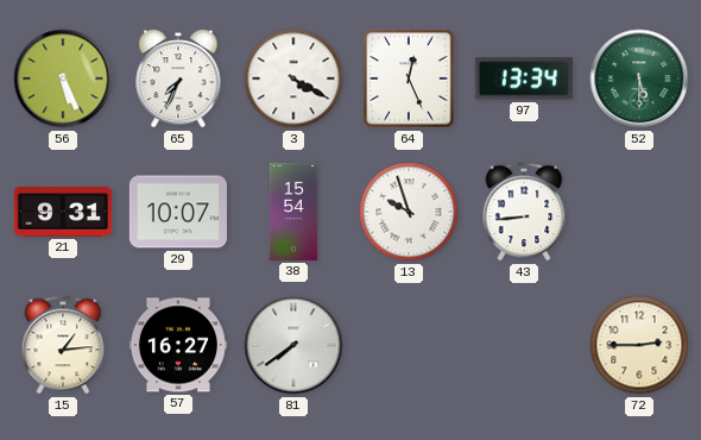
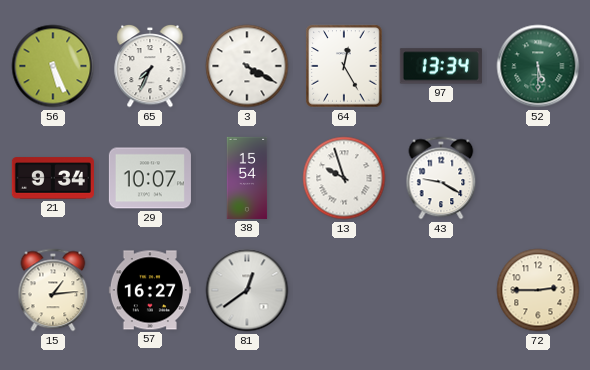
64: 12:26 -> 12:25
21: 9:31 -> 9:34
43: 8:44 -> 9:20
81: 7:39 -> 12:39
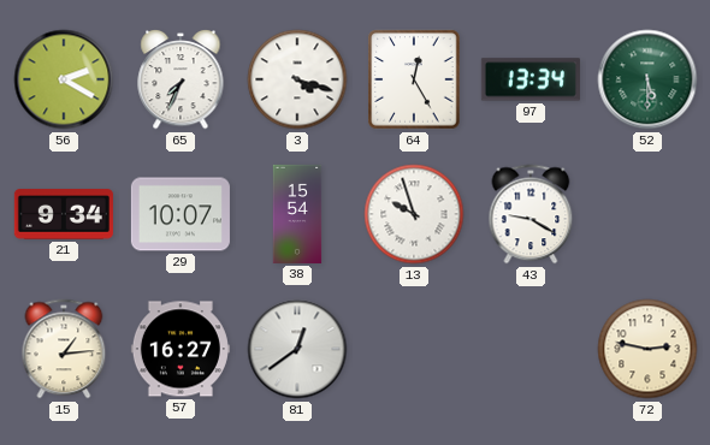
56: 5:26 -> 2:20
3: 4:20 -> 4:18
72: 2:45 -> 2:47
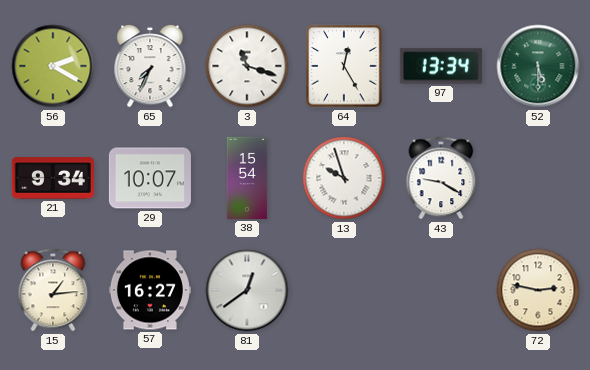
3: 4:18 -> 11:18
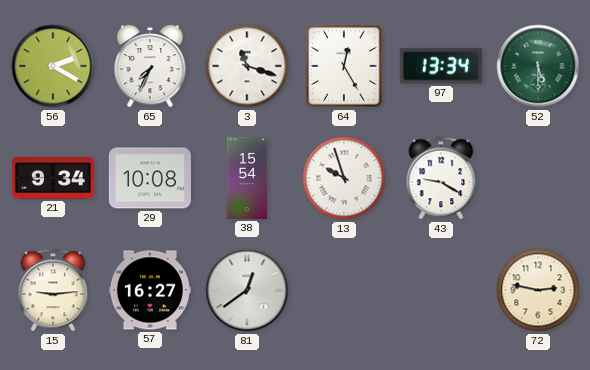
29: 10:07 -> 10:08
15: 1:14 -> 9:14
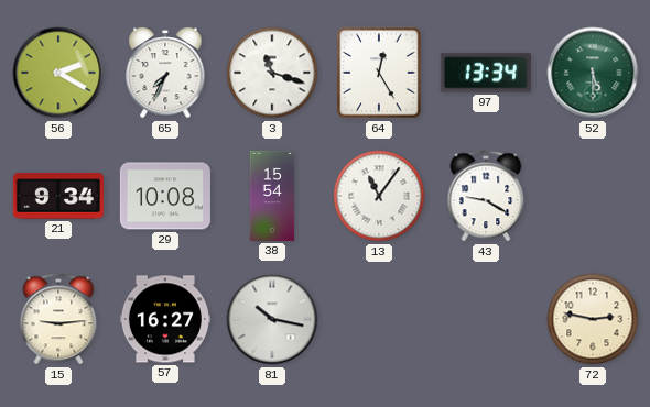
13: 9:57 -> 11:06
81: 12:39 -> 10:17
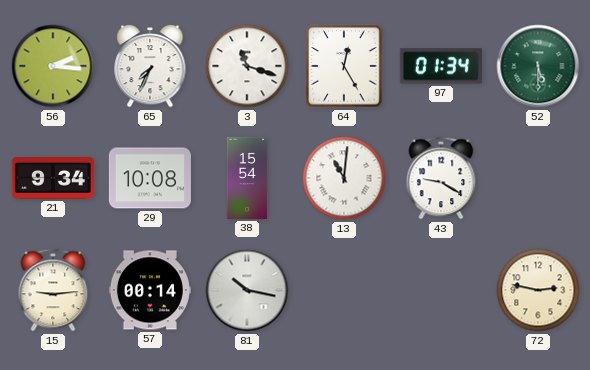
56: 2:20 -> 2:16
97: 13:34 -> 01:34
13: 11:06 -> 11:01
57: 16:27 -> 00:14
